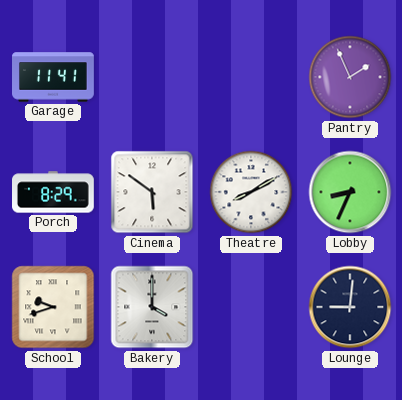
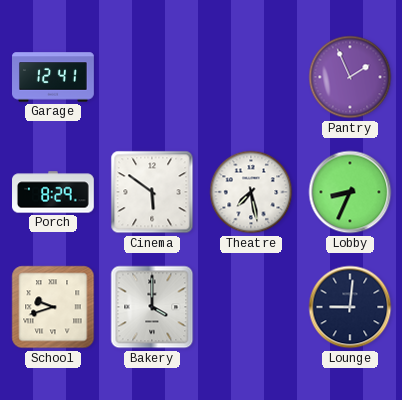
Garage: 11:41 -> 12:41
Theatre: 8:10 -> 7:28
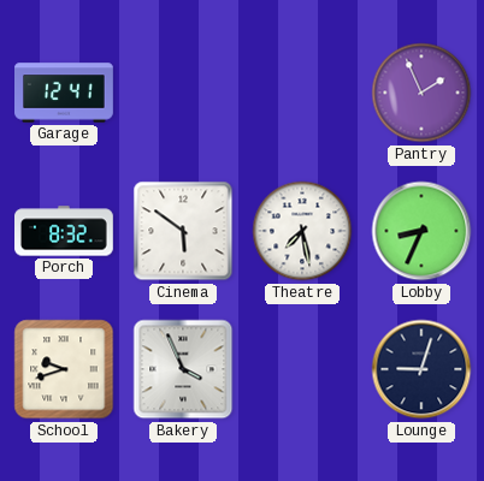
Porch: 8:29 -> 8:32
Bakery: 4:00 -> 3:56
Lounge: 9:01 -> 9:03
